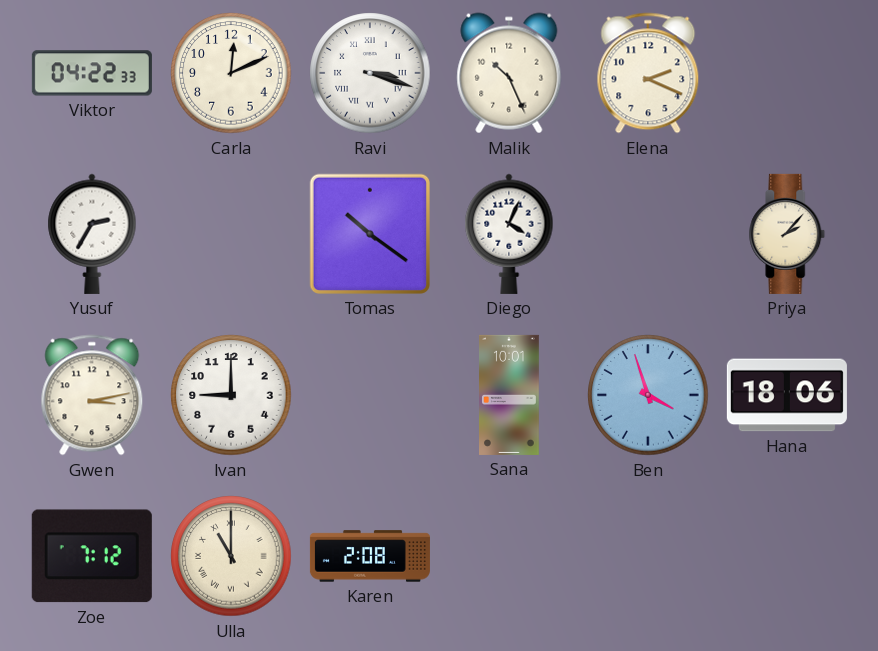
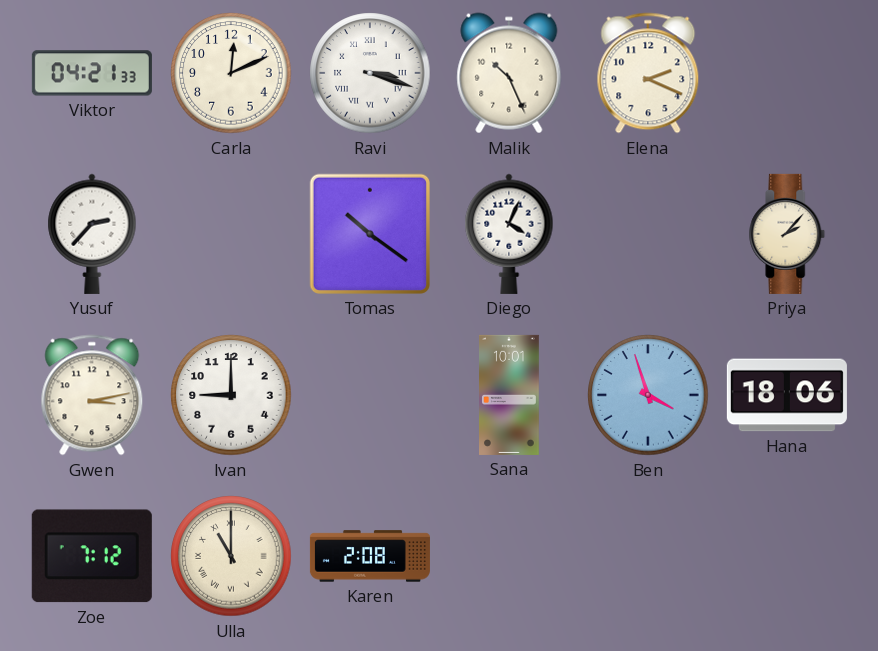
Viktor: 04:22 -> 04:21
Yusuf: 2:35 -> 2:37
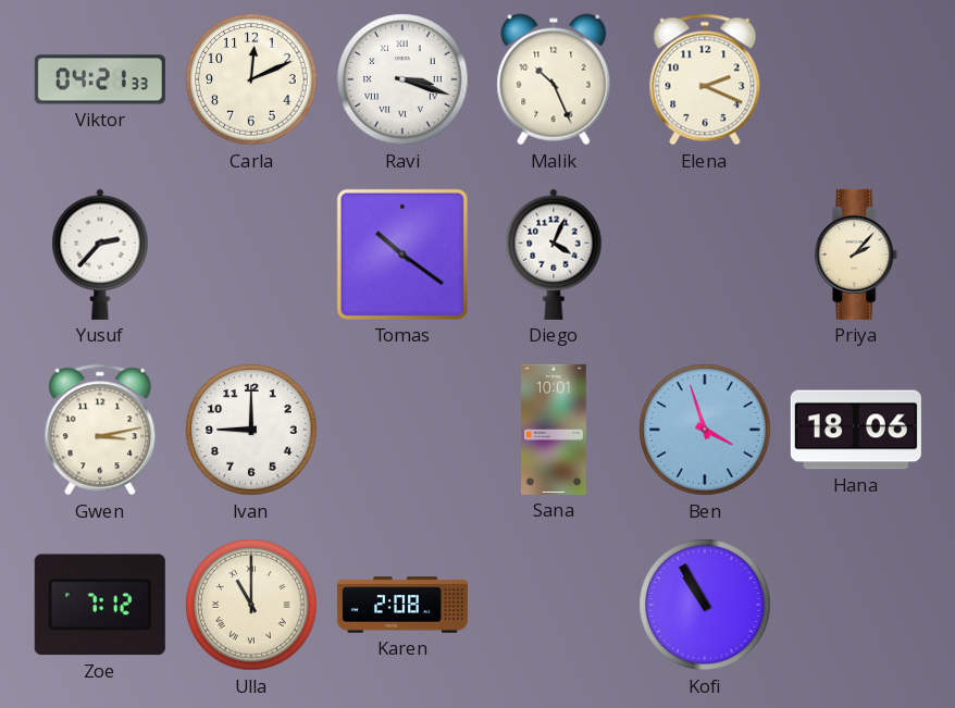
Kofi: none -> 10:55
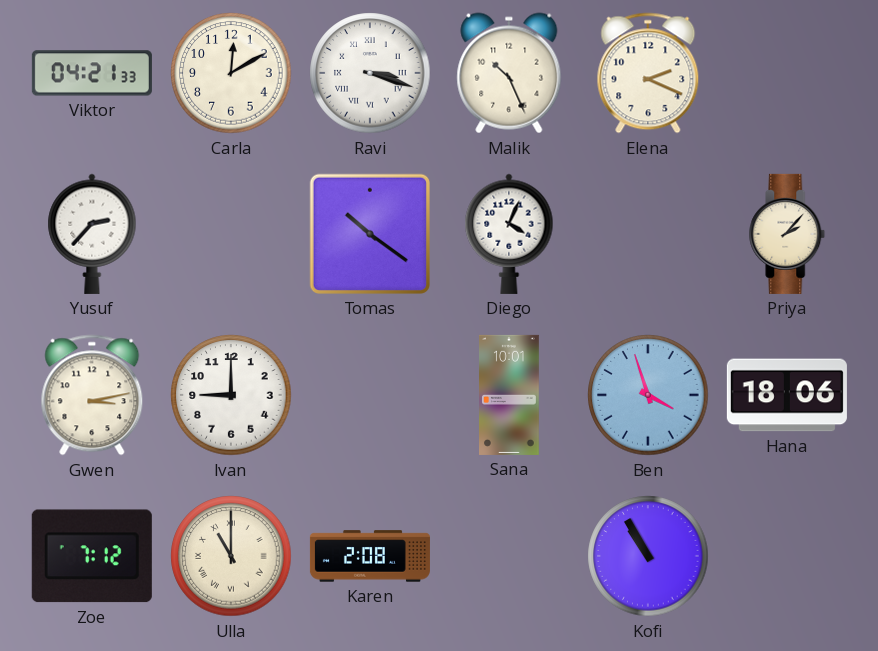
Carla: 12:11 -> 12:10
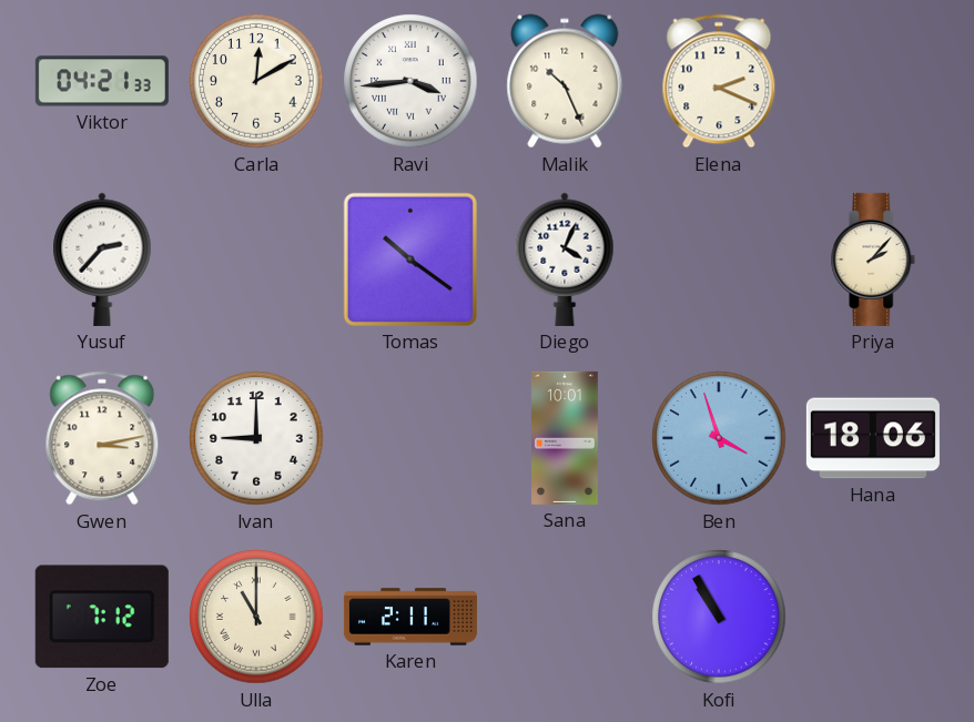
Ravi: 3:18 -> 3:44
Karen: 2:08 -> 2:11
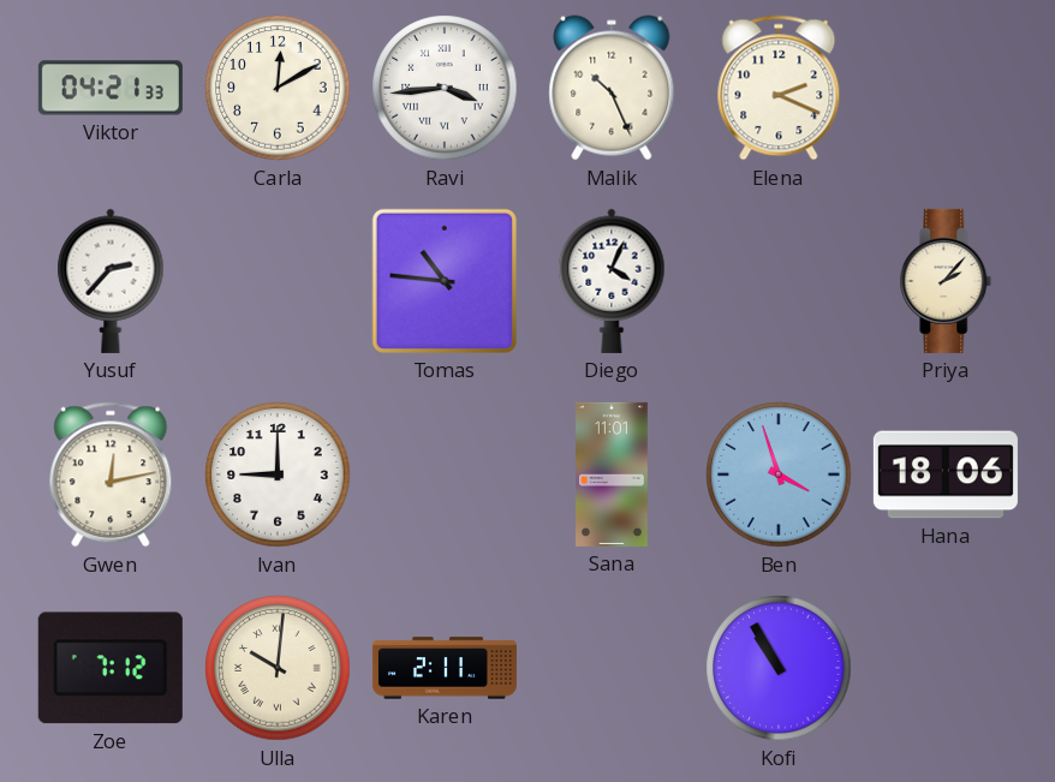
Tomas: 10:21 -> 10:46
Gwen: 3:13 -> 12:13
Sana: 10:01 -> 11:01
Ulla: 11:00 -> 10:01
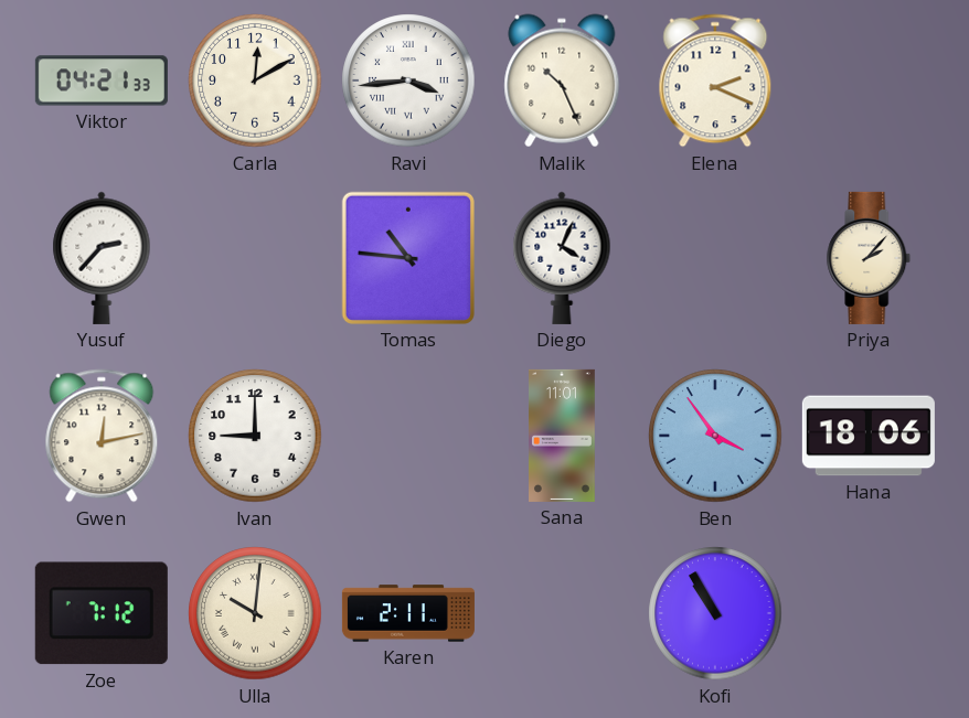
Ben: 3:57 -> 3:54
